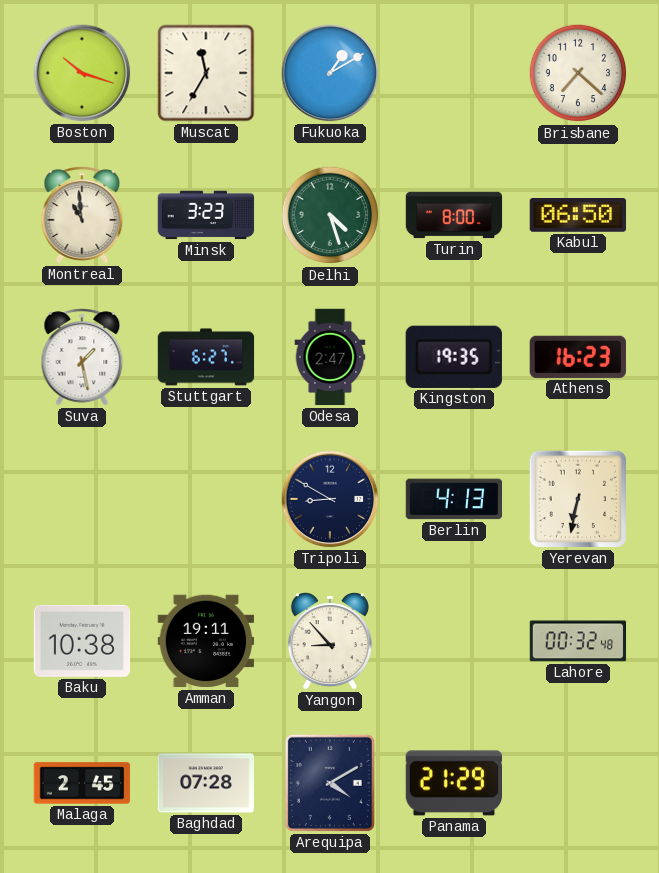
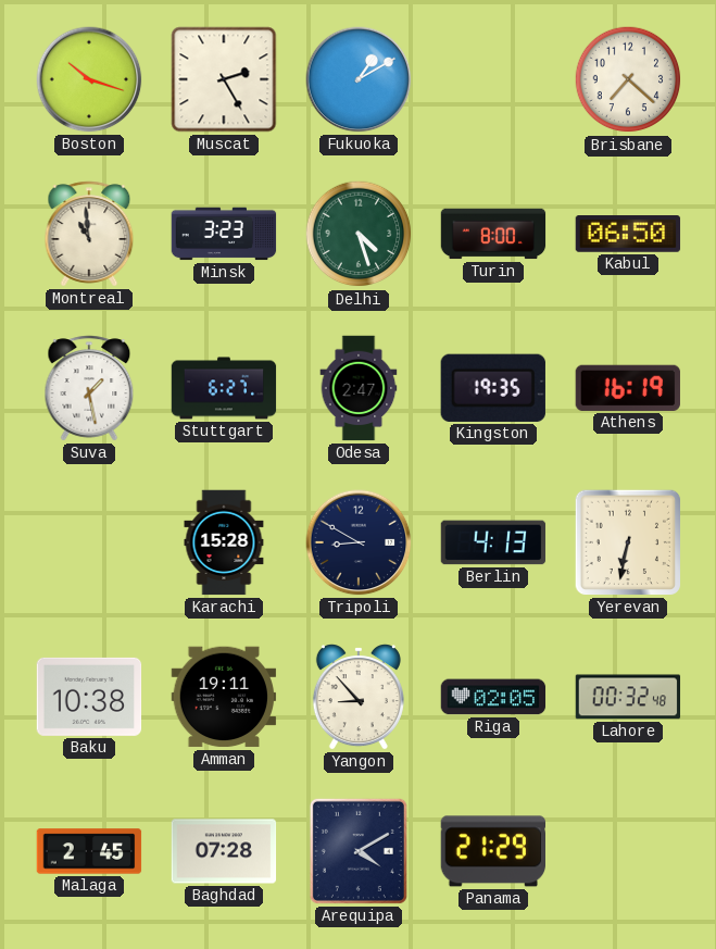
Muscat: 11:35 -> 2:25
Athens: 16:23 -> 16:19
Karachi: none -> 15:28
Riga: none -> 02:05
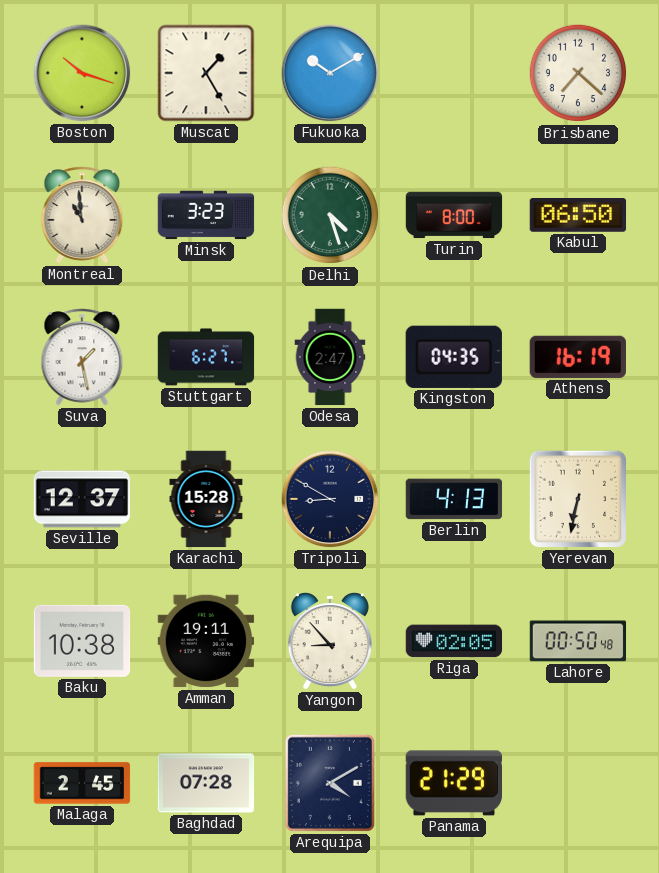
Muscat: 2:25 -> 1:25
Fukuoka: 1:10 -> 10:10
Kingston: 19:35 -> 04:35
Seville: none -> 12:37
Lahore: 00:32 -> 00:50
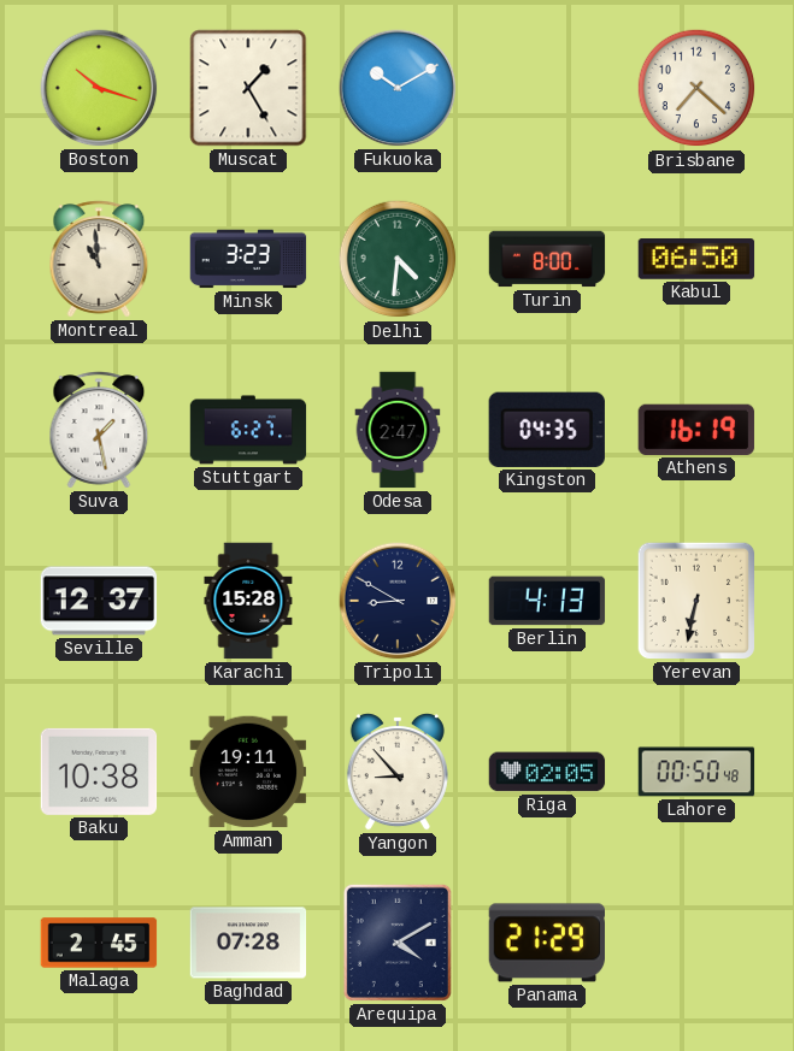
Delhi: 4:27 -> 4:31
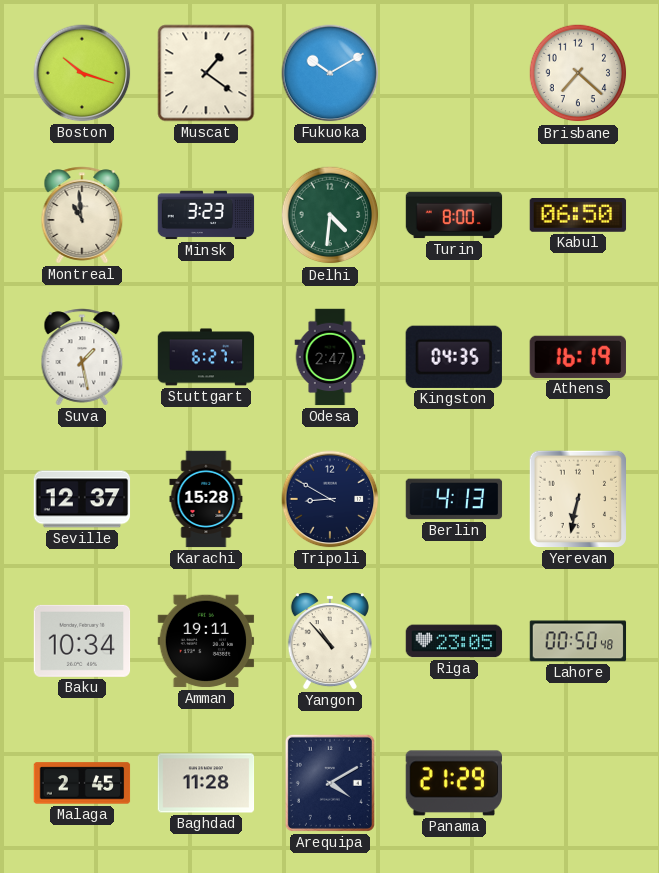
Muscat: 1:25 -> 1:21
Baku: 10:38 -> 10:34
Yangon: 8:53 -> 10:53
Riga: 02:05 -> 23:05
Baghdad: 07:28 -> 11:28
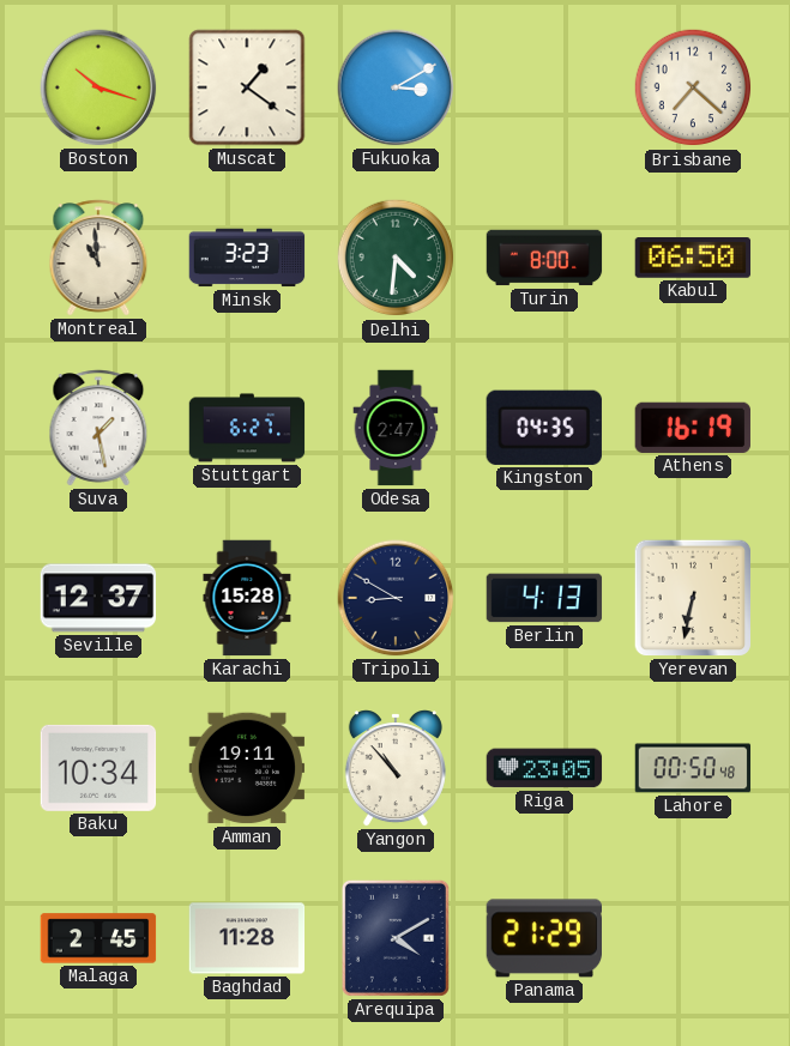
Fukuoka: 10:10 -> 3:10
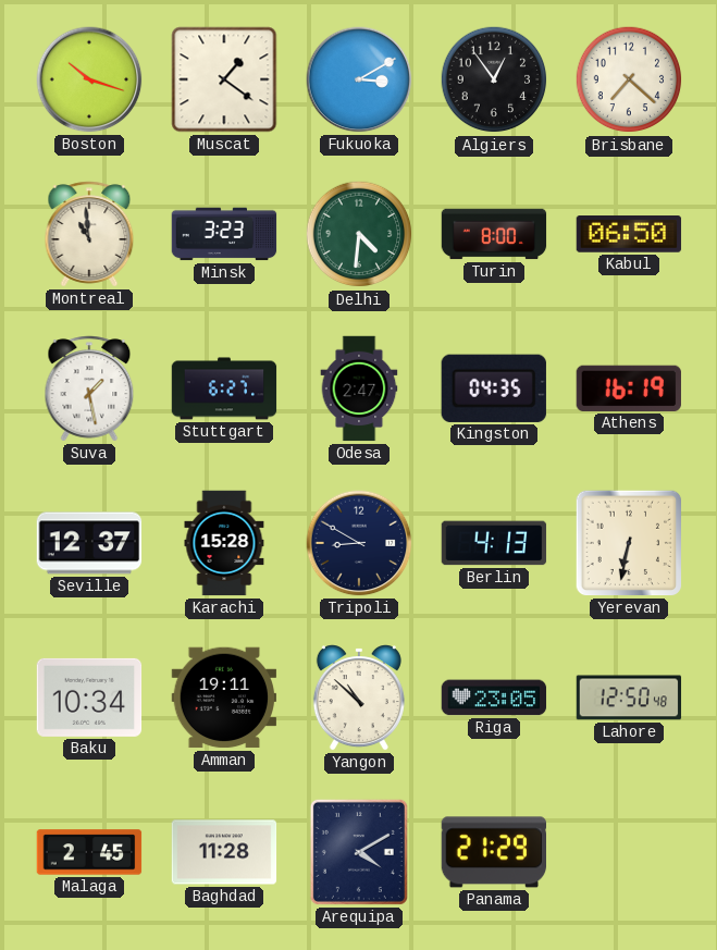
Algiers: none -> 12:54
Yangon: 10:53 -> 10:52
Lahore: 00:50 -> 12:50
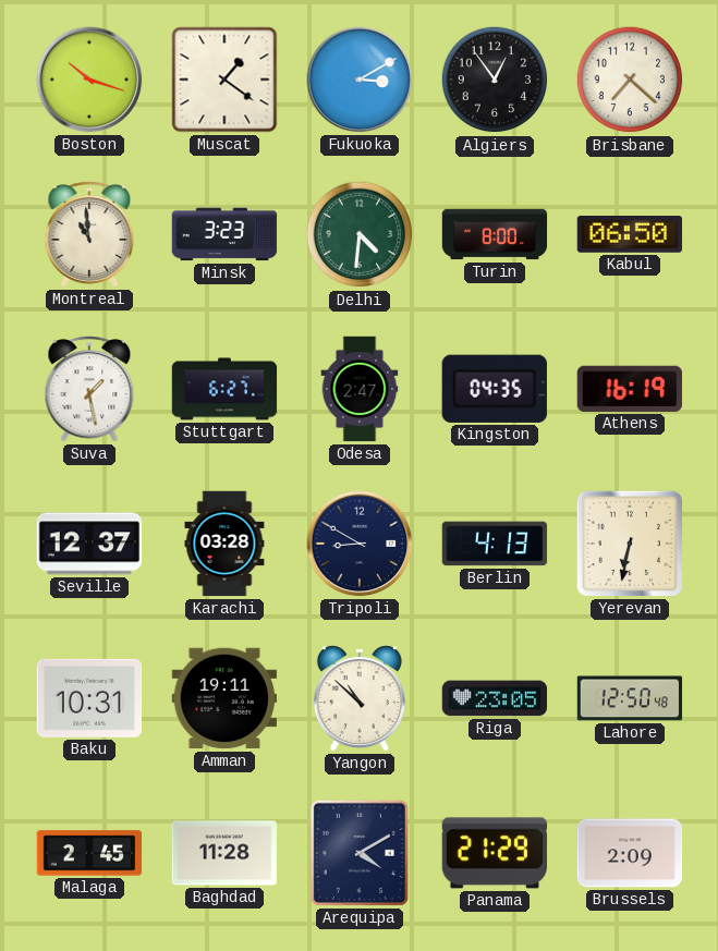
Karachi: 15:28 -> 03:28
Baku: 10:34 -> 10:31
Brussels: none -> 2:09
